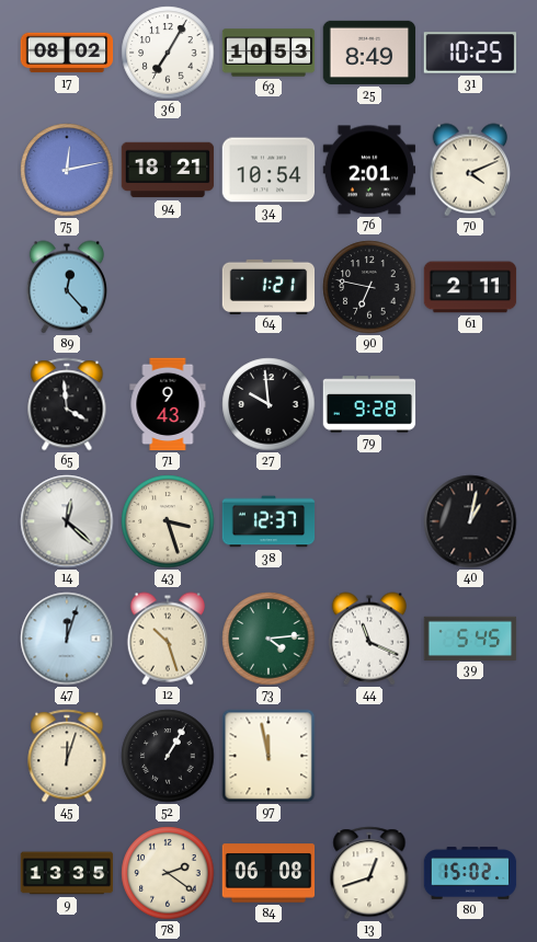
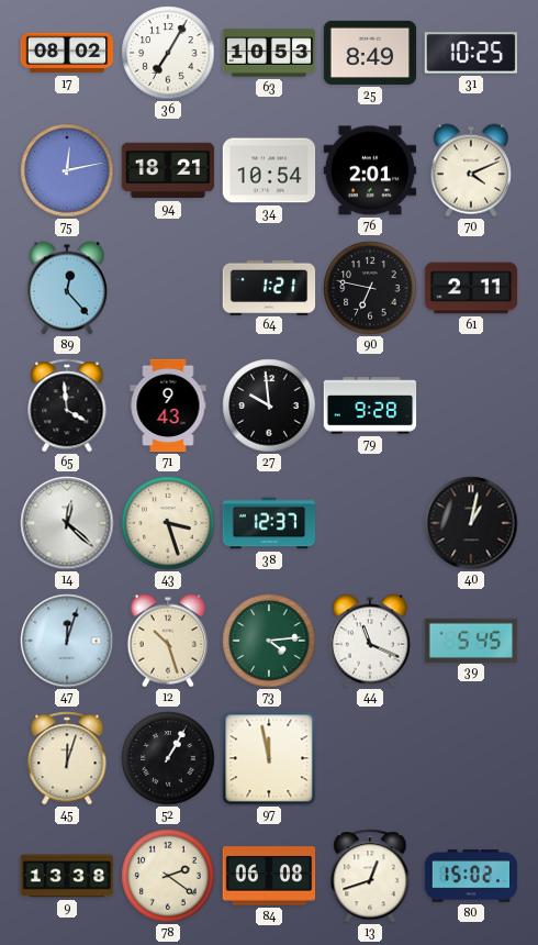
9: 13:35 -> 13:38
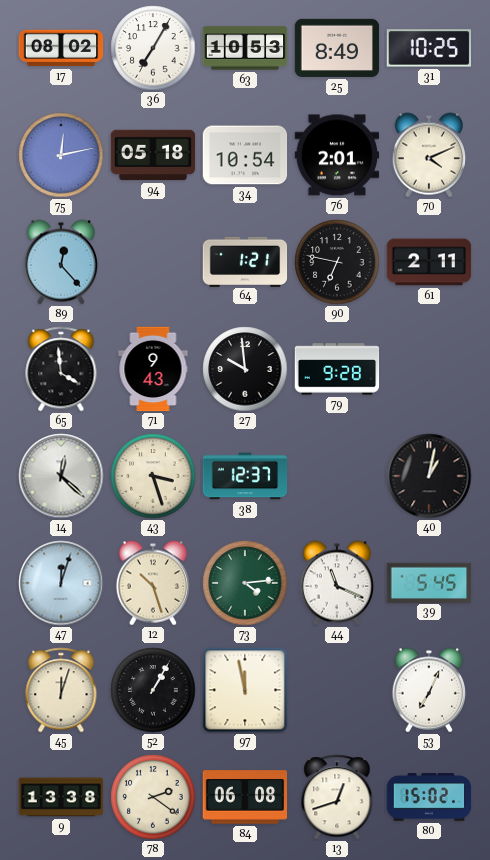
94: 18:21 -> 05:18
53: none -> 7:04
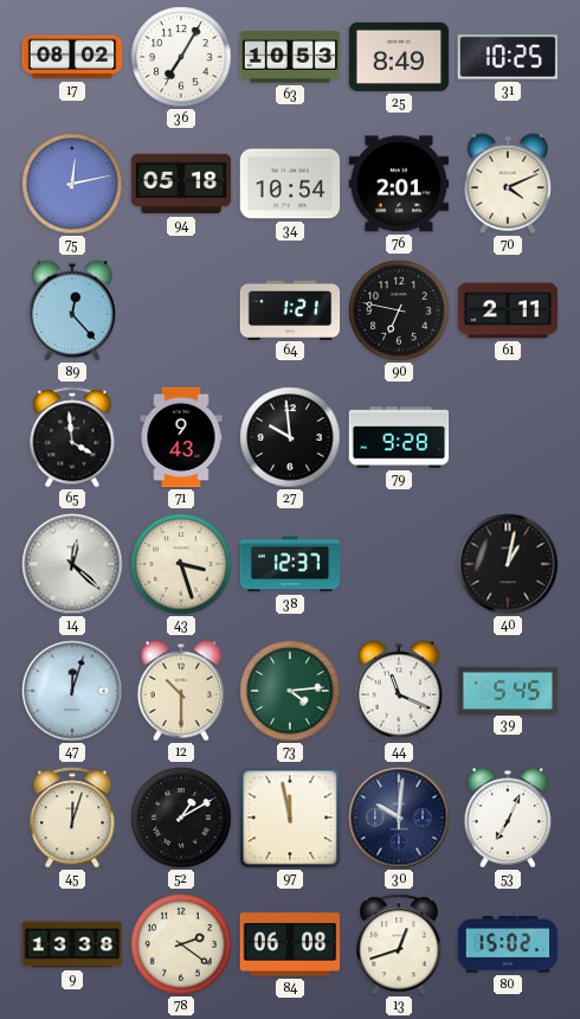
12: 10:27 -> 10:30
52: 1:05 -> 1:10
30: none -> 10:01
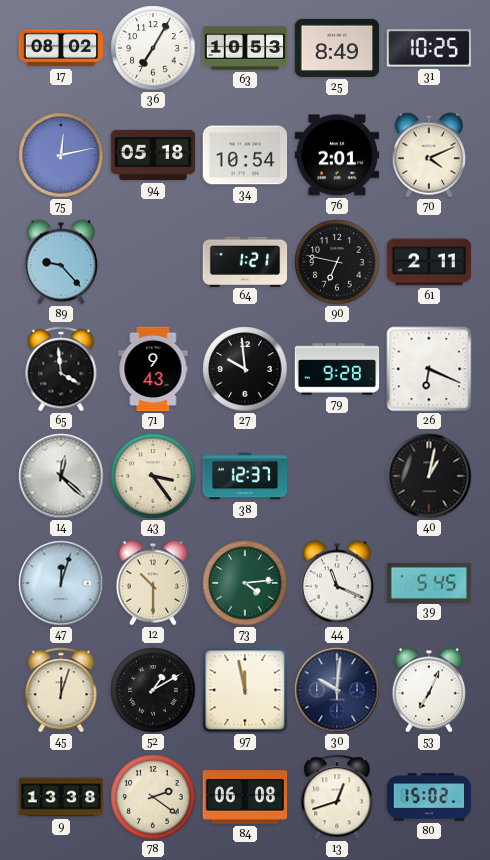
89: 12:23 -> 9:23
26: none -> 6:19
43: 3:27 -> 3:24
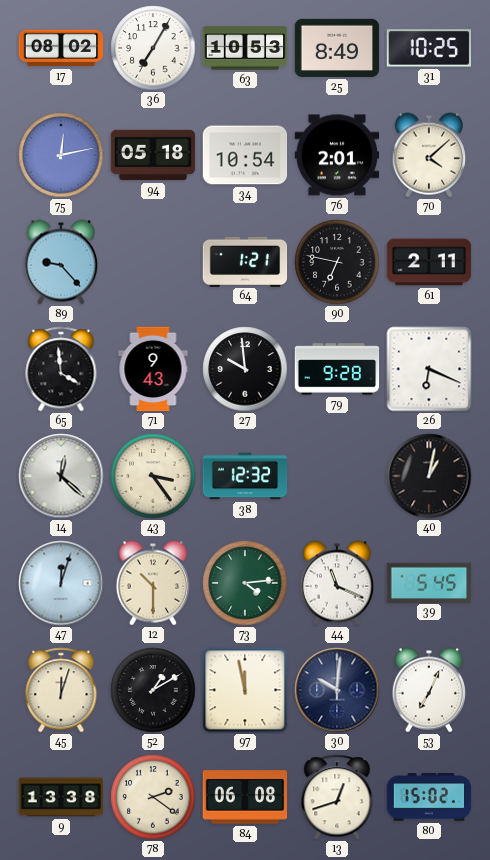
70: 4:11 -> 4:08
38: 12:37 -> 12:32
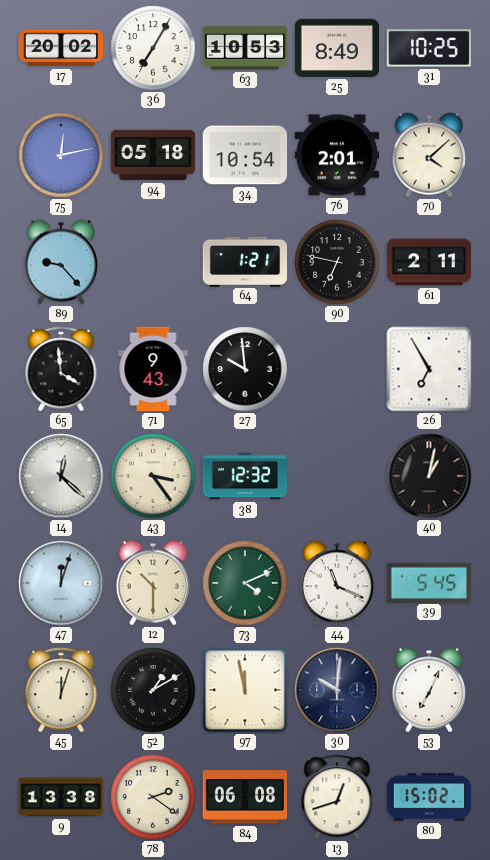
17: 08:02 -> 20:02
79: 9:28 -> none
26: 6:19 -> 6:55
73: 4:14 -> 4:11
